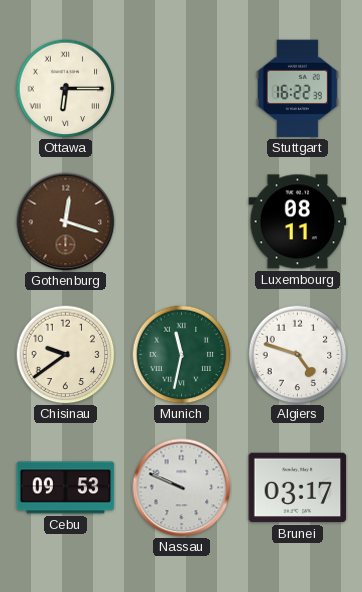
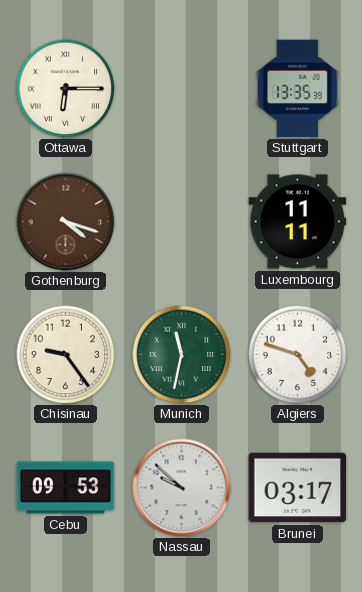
Stuttgart: 16:22 -> 13:35
Gothenburg: 12:18 -> 4:18
Luxembourg: 08:11 -> 11:11
Chisinau: 9:39 -> 9:24
Nassau: 9:49 -> 9:52
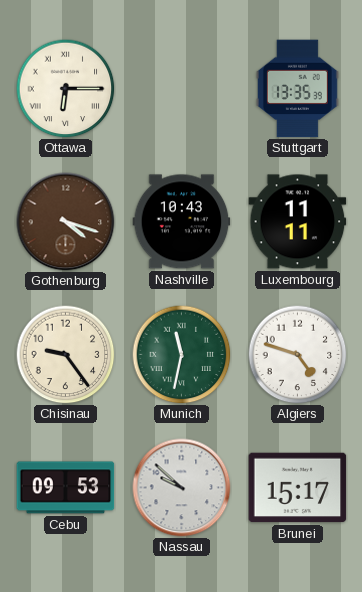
Nashville: none -> 10:43
Brunei: 03:17 -> 15:17
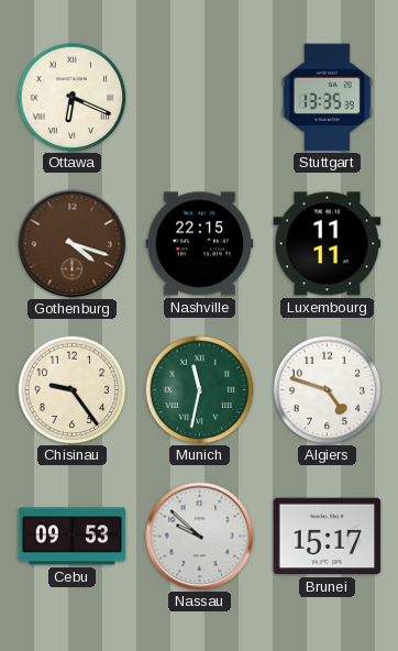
Ottawa: 6:15 -> 6:19
Nashville: 10:43 -> 22:15
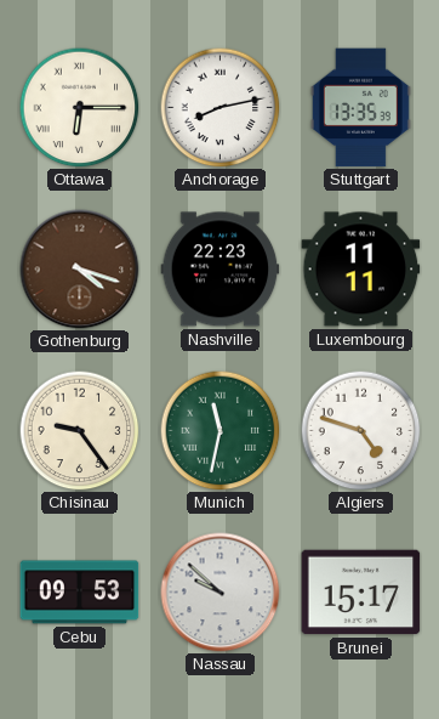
Ottawa: 6:19 -> 6:15
Anchorage: none -> 8:13
Nashville: 22:15 -> 22:23
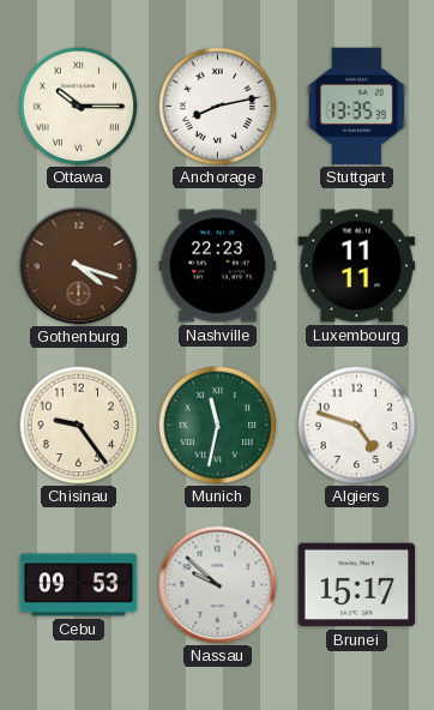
Ottawa: 6:15 -> 10:15
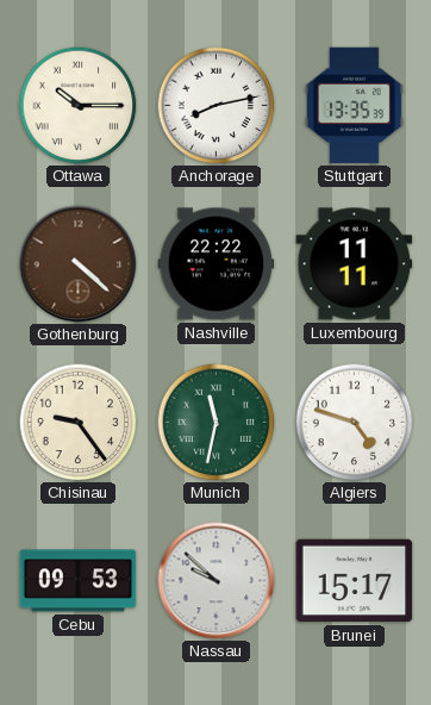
Gothenburg: 4:18 -> 4:22
Nashville: 22:23 -> 22:22
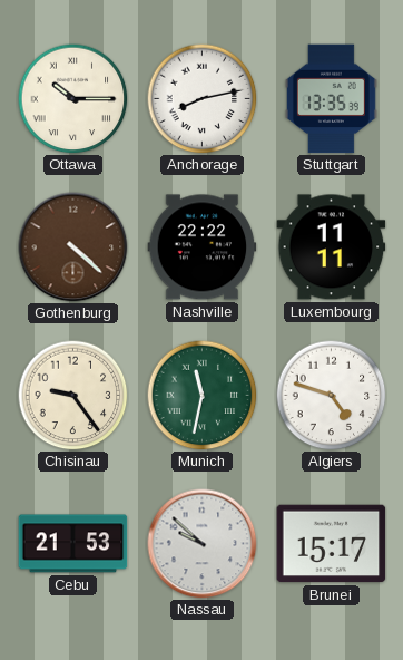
Cebu: 09:53 -> 21:53
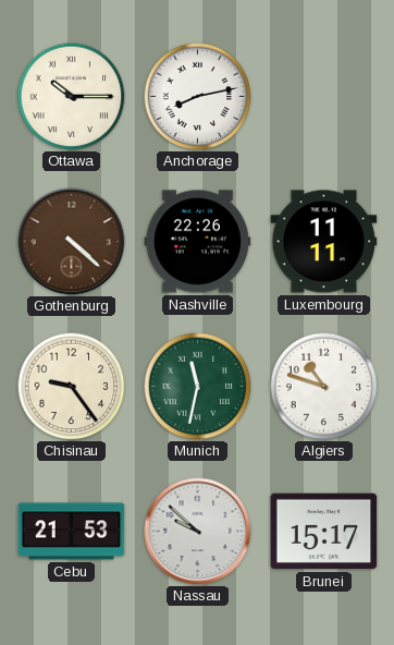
Stuttgart: 13:35 -> none
Nashville: 22:22 -> 22:26
Algiers: 4:48 -> 10:48
